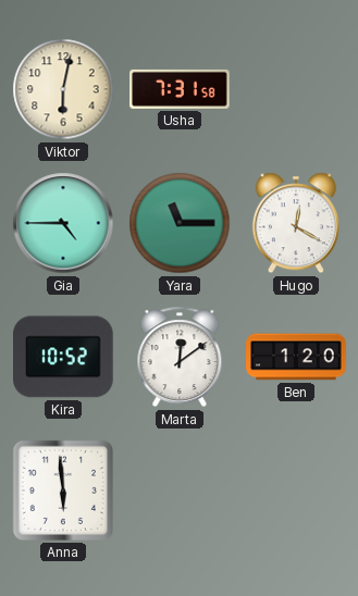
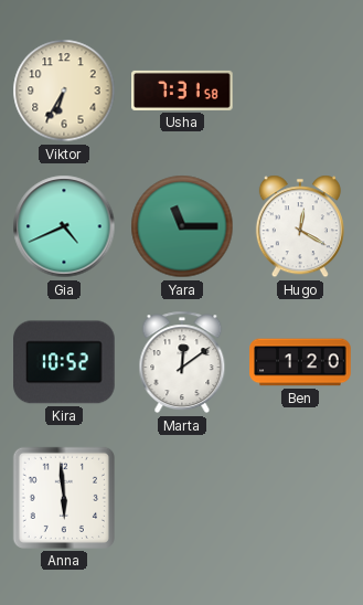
Viktor: 6:02 -> 6:35
Gia: 4:45 -> 4:41
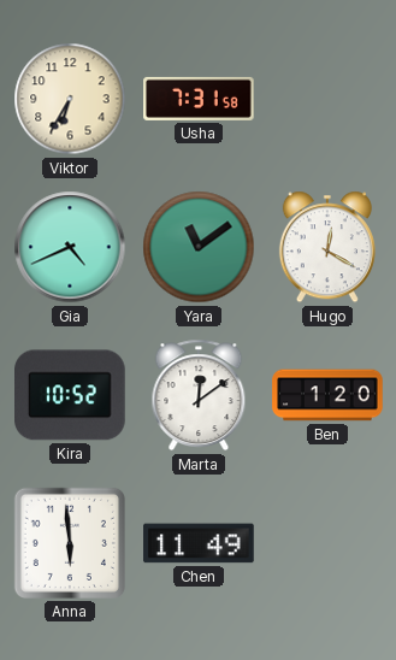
Yara: 11:15 -> 11:09
Chen: none -> 11:49
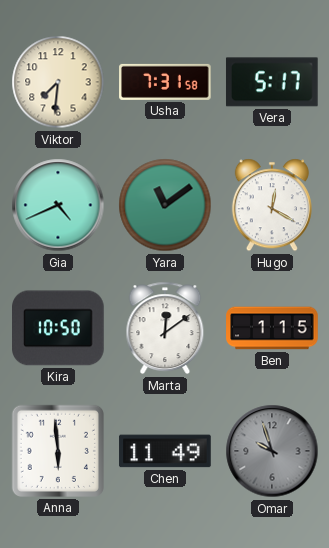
Viktor: 6:35 -> 7:31
Vera: none -> 5:17
Kira: 10:52 -> 10:50
Ben: 1:20 -> 1:15
Omar: none -> 9:57
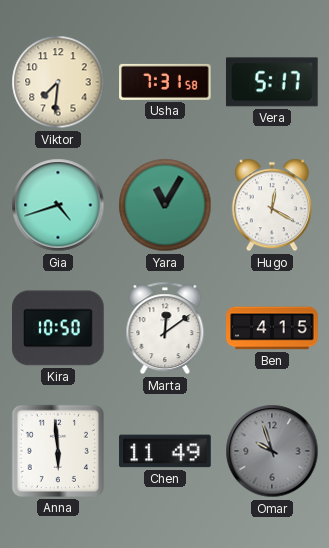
Gia: 4:41 -> 4:42
Yara: 11:09 -> 11:05
Ben: 1:15 -> 4:15
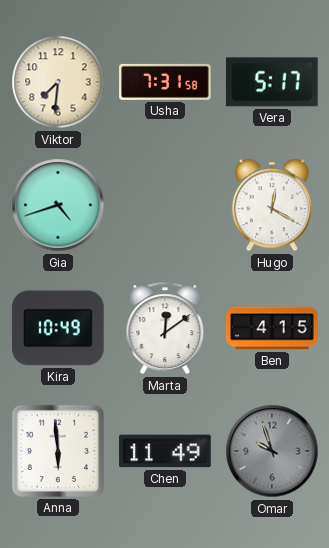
Yara: 11:05 -> none
Kira: 10:50 -> 10:49
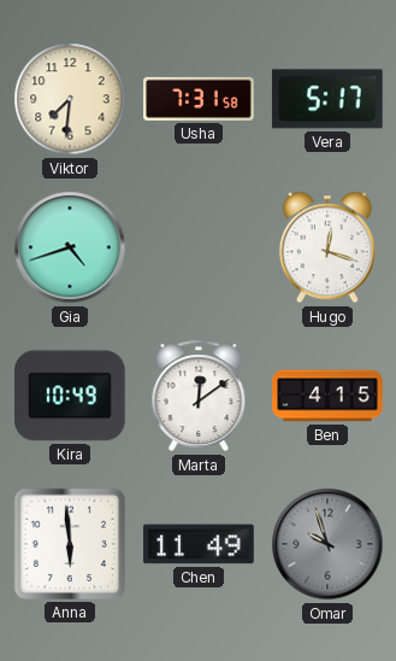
Hugo: 12:20 -> 12:18
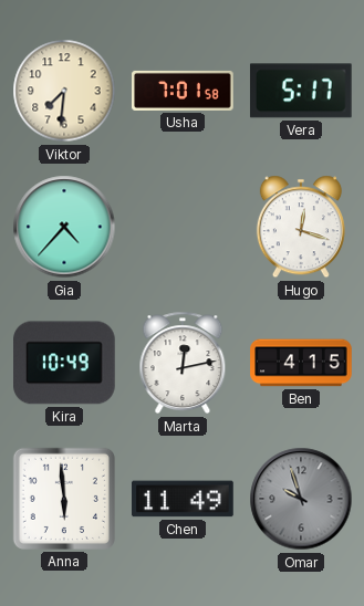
Usha: 7:31 -> 7:01
Gia: 4:42 -> 4:37
Marta: 12:09 -> 12:13
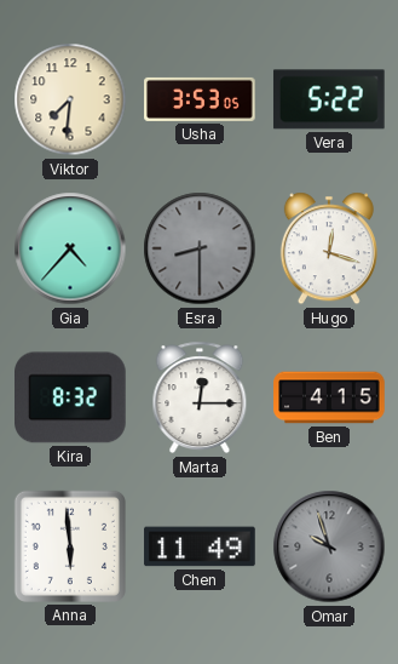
Usha: 7:01 -> 3:53
Vera: 5:17 -> 5:22
Esra: none -> 8:30
Kira: 10:49 -> 8:32
Marta: 12:13 -> 12:15
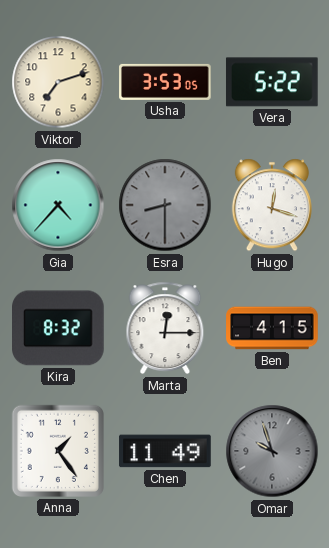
Viktor: 7:31 -> 7:12
Anna: 5:59 -> 1:24
